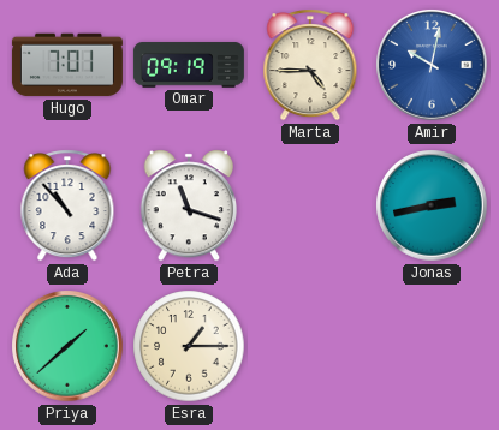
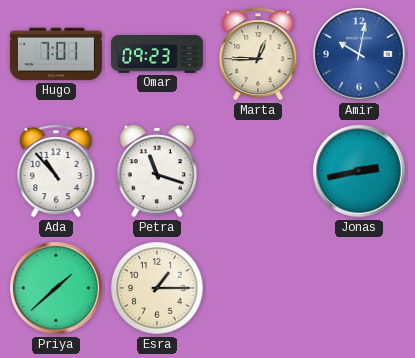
Omar: 09:19 -> 09:23
Marta: 4:45 -> 12:45
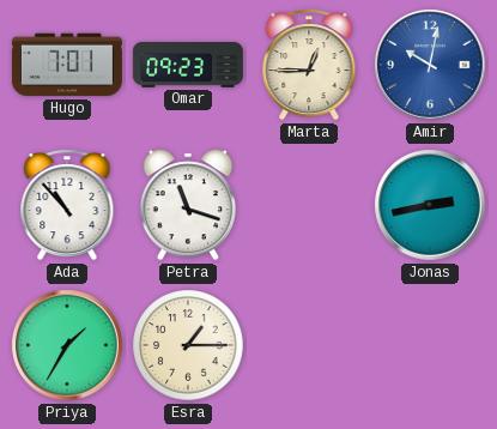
Priya: 1:38 -> 1:35
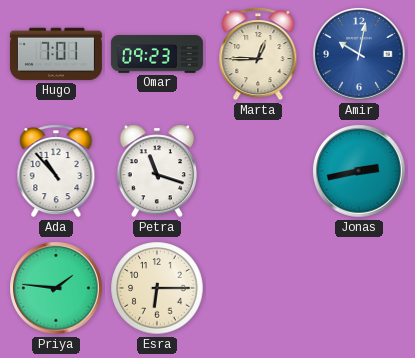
Priya: 1:35 -> 1:46
Esra: 1:15 -> 6:15
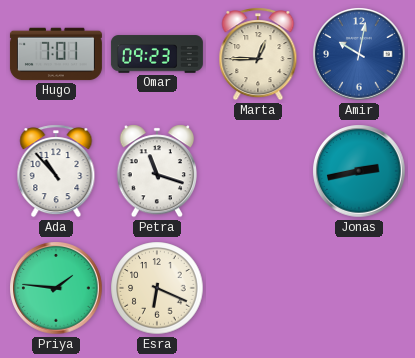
Esra: 6:15 -> 6:19
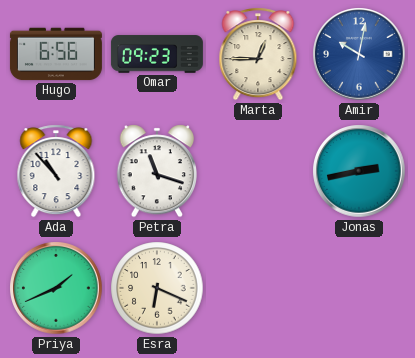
Hugo: 7:01 -> 6:56
Priya: 1:46 -> 1:41
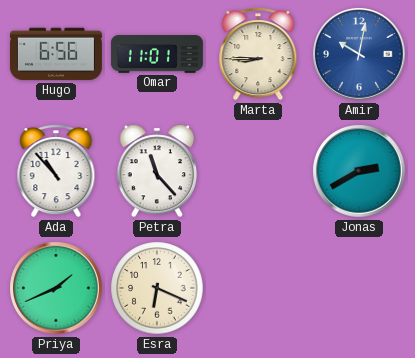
Omar: 09:23 -> 11:01
Marta: 12:45 -> 8:45
Petra: 11:18 -> 11:23
Jonas: 2:43 -> 2:40
